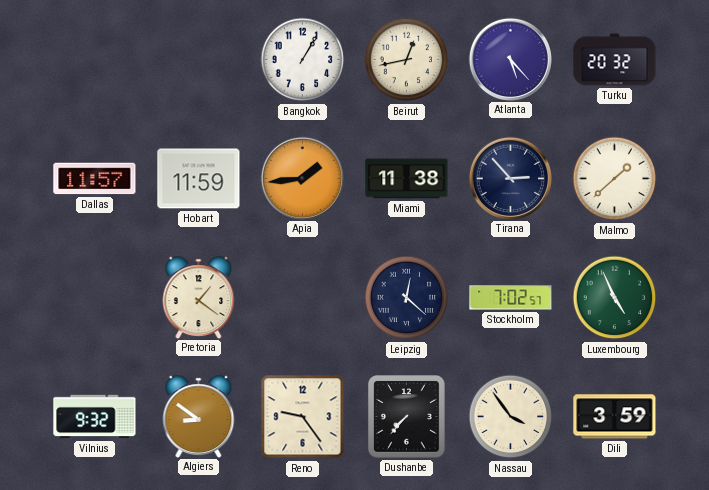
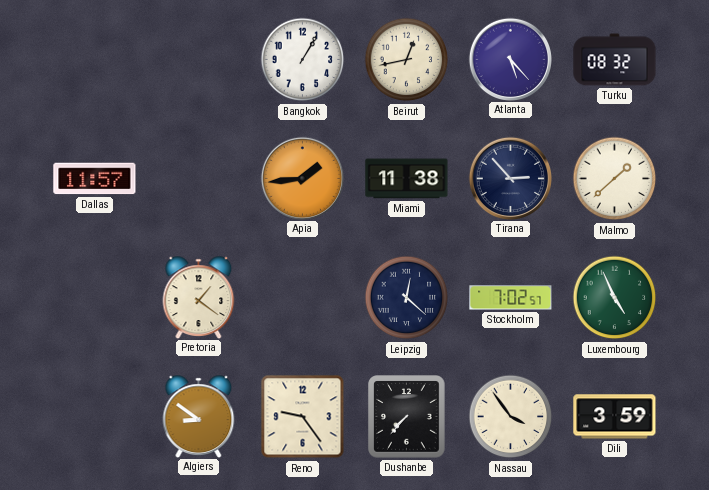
Turku: 20:32 -> 08:32
Hobart: 11:59 -> none
Vilnius: 9:32 -> none
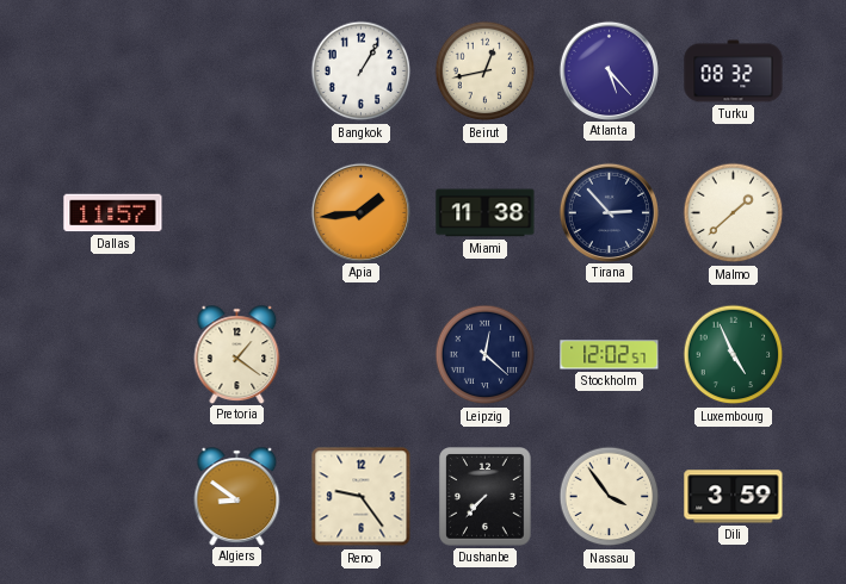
Stockholm: 7:02 -> 12:02
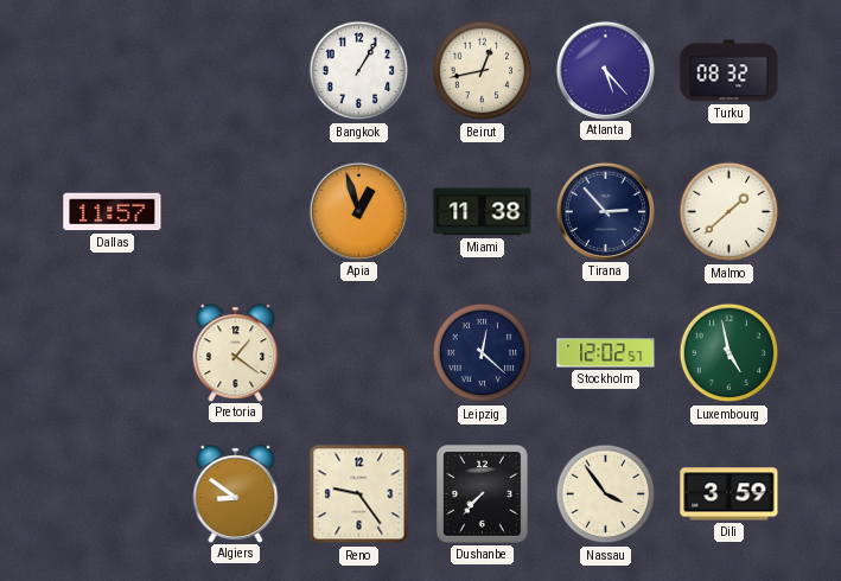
Apia: 1:44 -> 12:57
Luxembourg: 4:56 -> 4:58
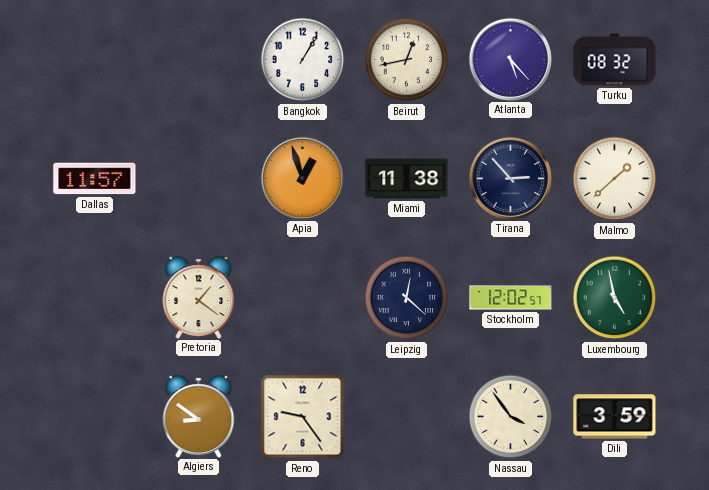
Dushanbe: 7:37 -> none
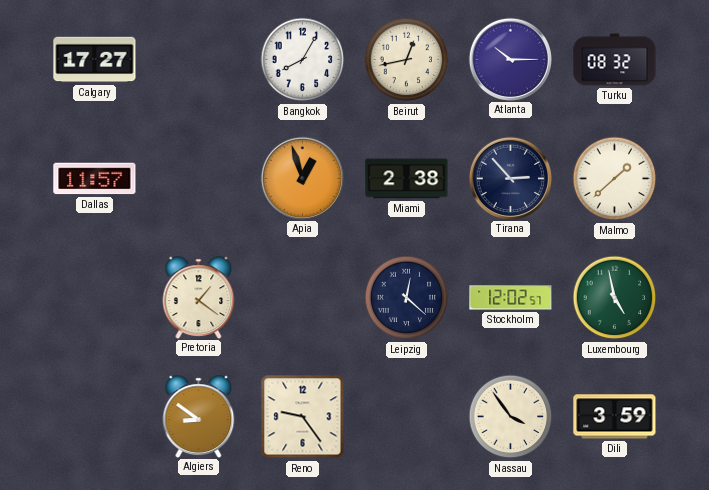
Calgary: none -> 17:27
Bangkok: 1:05 -> 8:05
Atlanta: 5:23 -> 10:15
Miami: 11:38 -> 2:38
